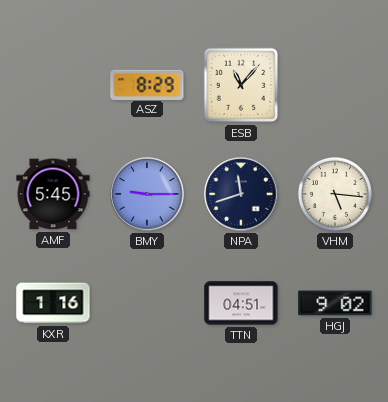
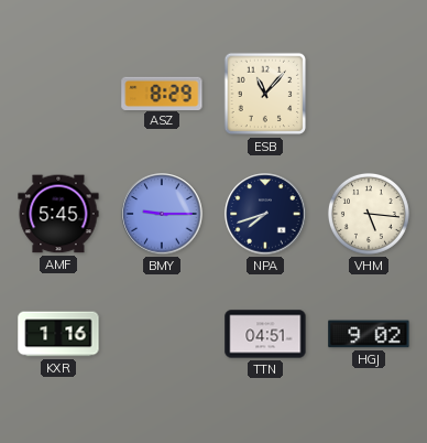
NPA: 11:42 -> 7:42
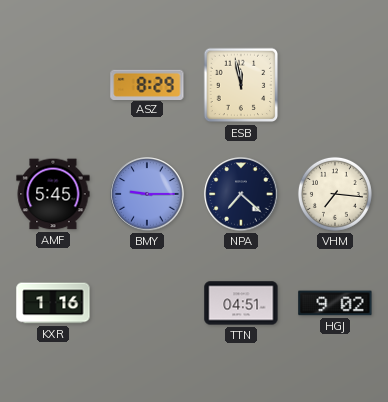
ESB: 11:07 -> 11:58
NPA: 7:42 -> 7:22
VHM: 5:16 -> 7:16
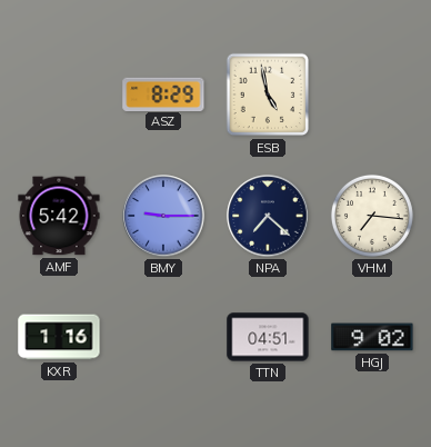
ESB: 11:58 -> 4:58
AMF: 5:45 -> 5:42
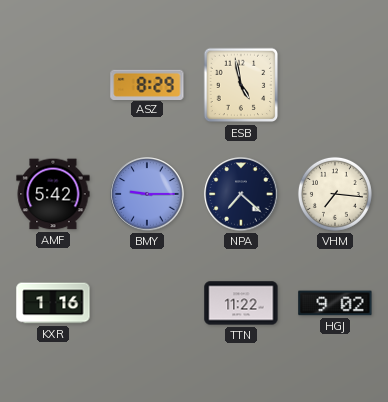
TTN: 04:51 -> 11:22
